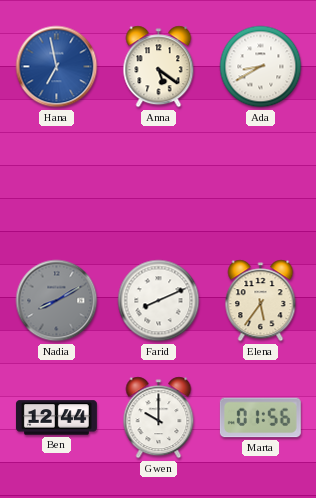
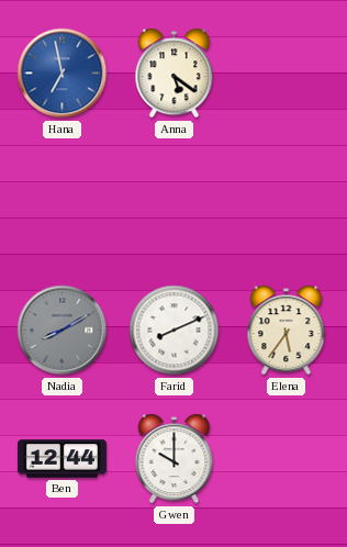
Ada: 8:40 -> none
Marta: 01:56 -> none
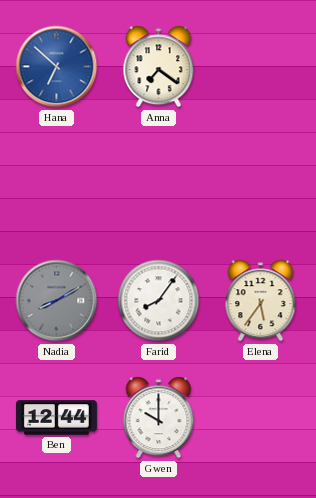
Hana: 6:58 -> 6:52
Anna: 5:21 -> 7:21
Farid: 8:11 -> 8:06
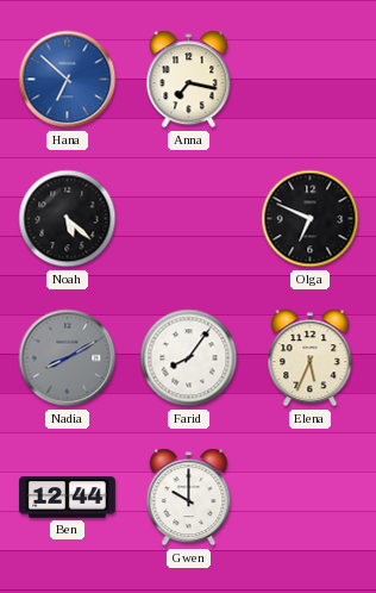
Anna: 7:21 -> 7:17
Noah: none -> 5:22
Olga: none -> 6:49
Elena: 5:36 -> 5:34
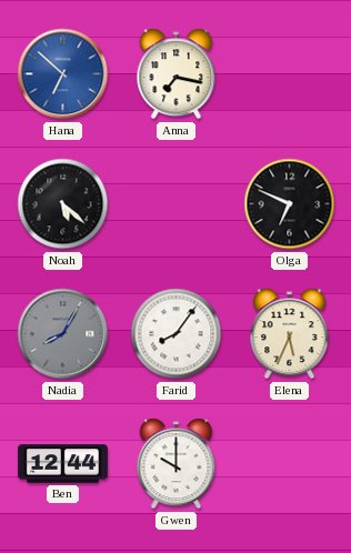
Nadia: 8:10 -> 8:05
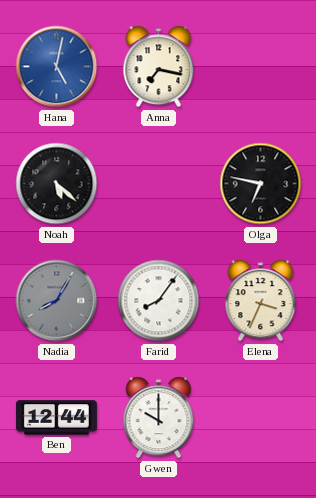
Hana: 6:52 -> 5:02
Olga: 6:49 -> 6:47
Elena: 5:34 -> 3:34
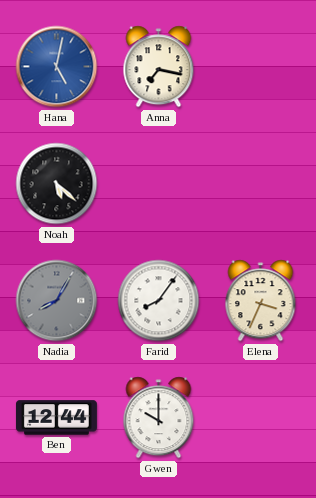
Olga: 6:47 -> none
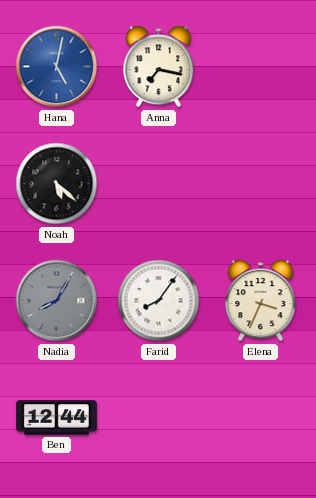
Gwen: 10:00 -> none
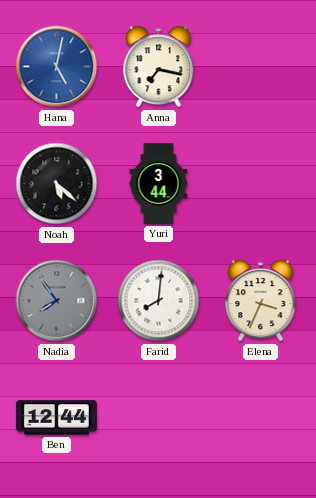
Yuri: none -> 3:44
Nadia: 8:05 -> 7:54
Farid: 8:06 -> 8:01
